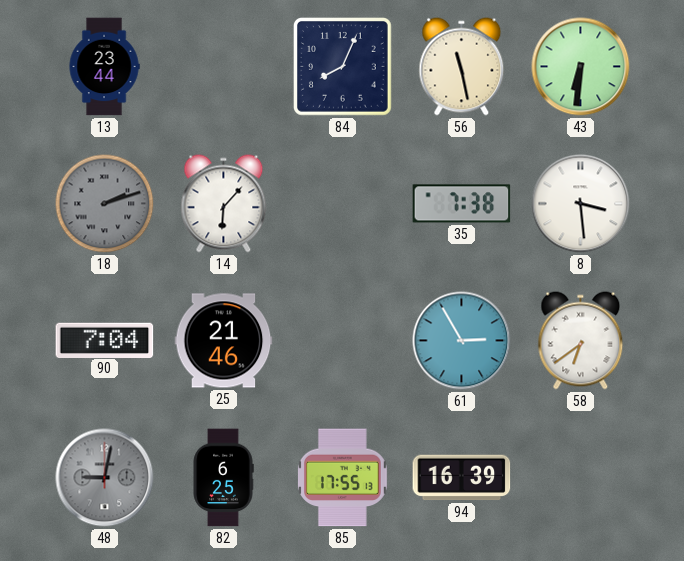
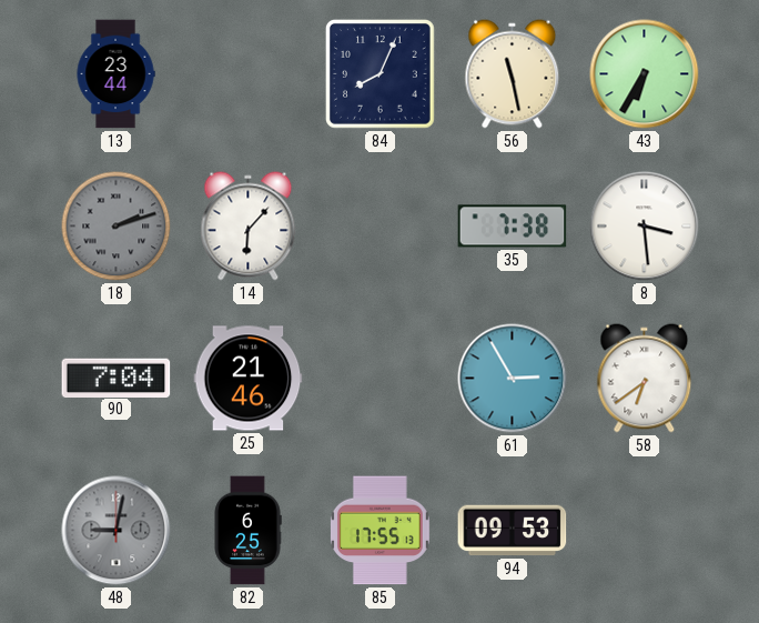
43: 6:31 -> 6:35
94: 16:39 -> 09:53
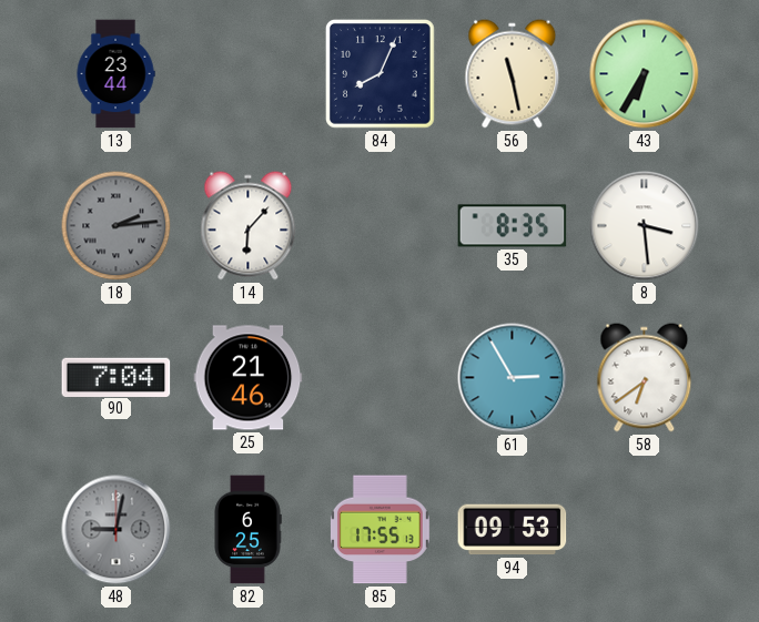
18: 2:12 -> 2:14
35: 7:38 -> 8:35
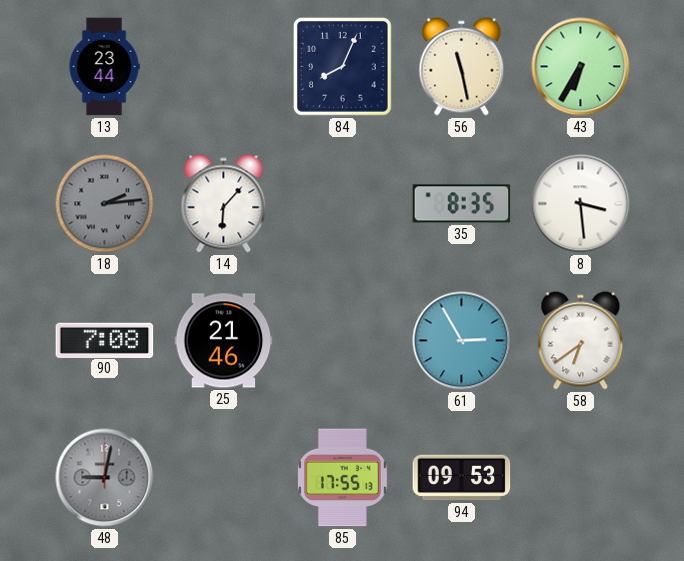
90: 7:04 -> 7:08
82: 6:25 -> none
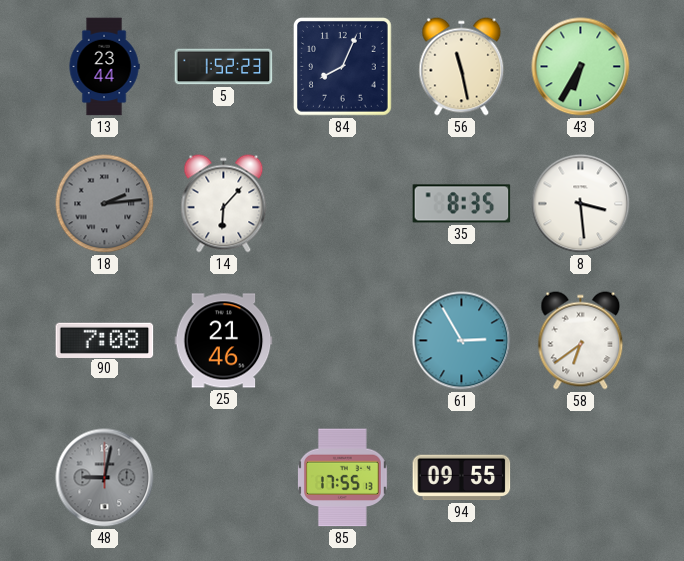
5: none -> 1:52
94: 09:53 -> 09:55
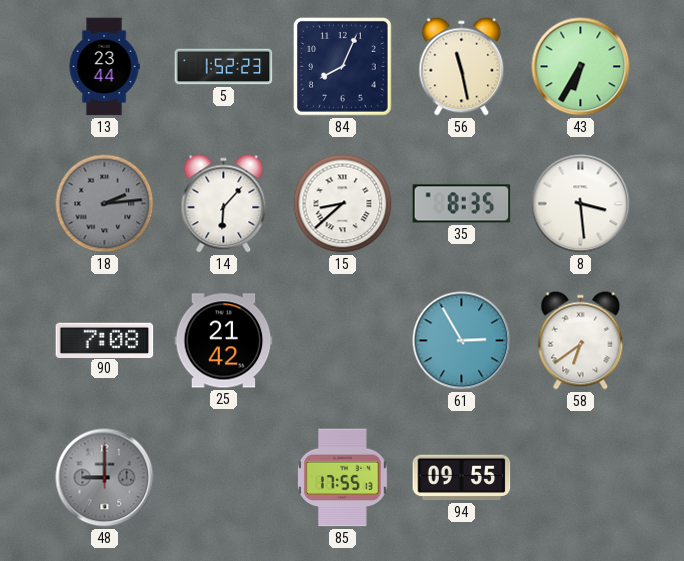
15: none -> 8:38
25: 21:46 -> 21:42
48: 9:02 -> 9:00
